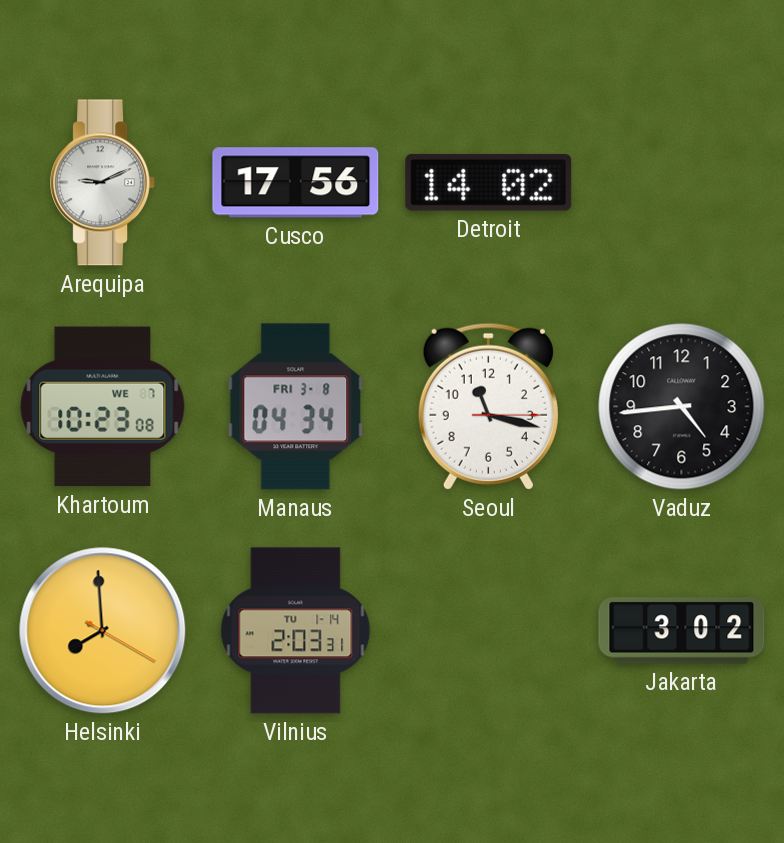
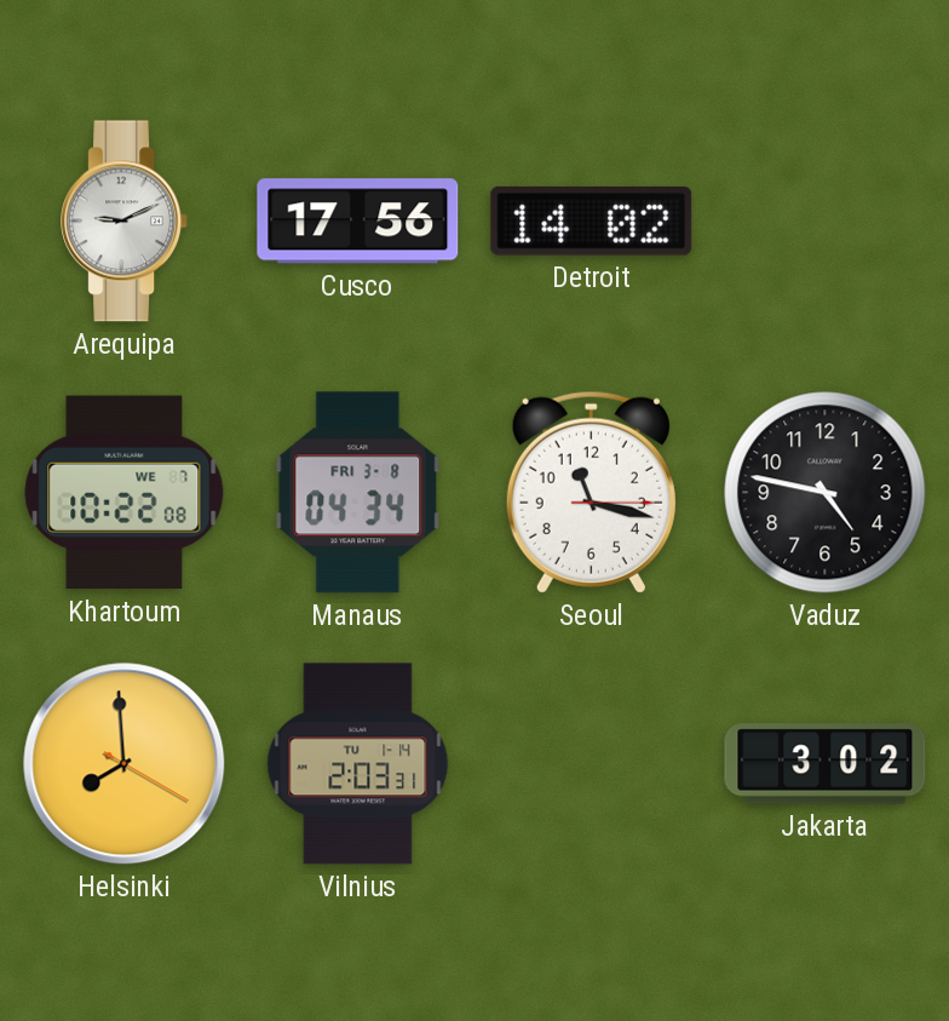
Khartoum: 10:23 -> 10:22
Vaduz: 4:44 -> 4:47
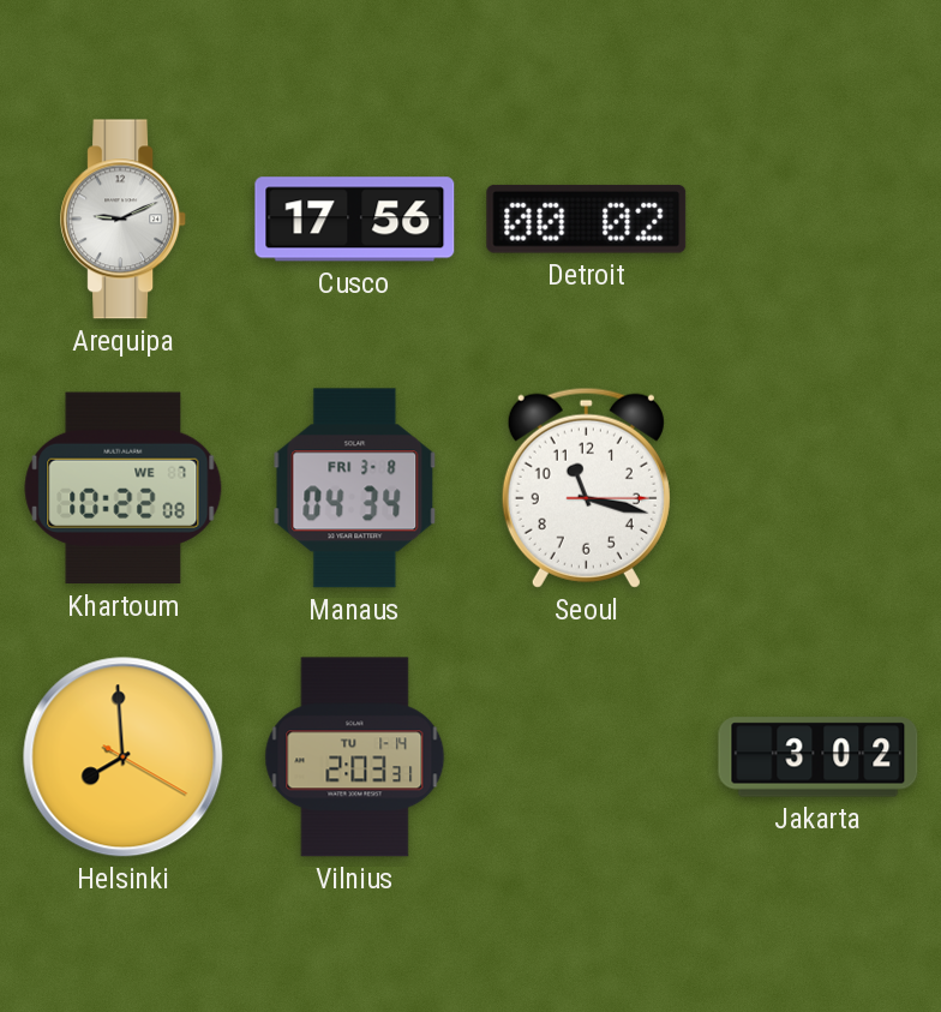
Detroit: 14:02 -> 00:02
Vaduz: 4:47 -> none
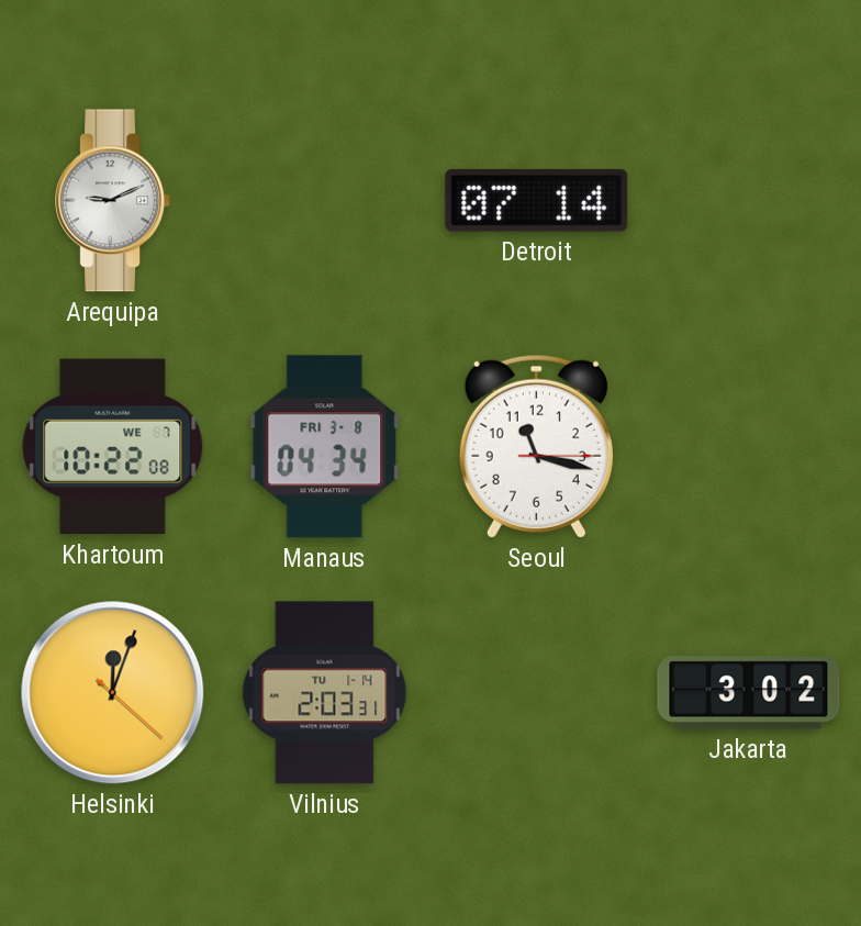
Cusco: 17:56 -> none
Detroit: 00:02 -> 07:14
Helsinki: 7:59 -> 12:03
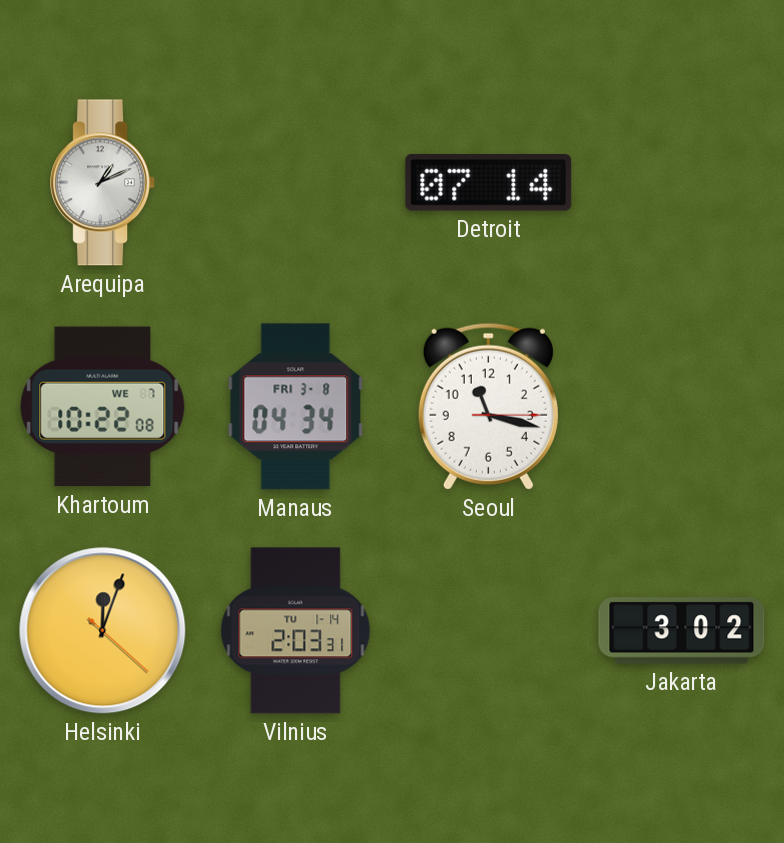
Arequipa: 9:11 -> 1:11
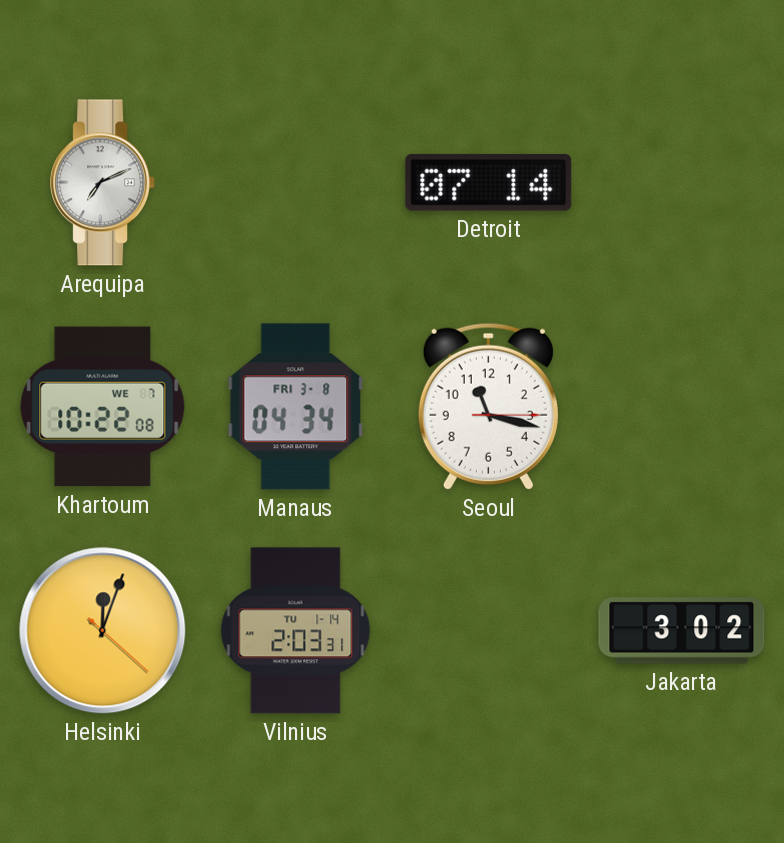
Arequipa: 1:11 -> 7:11
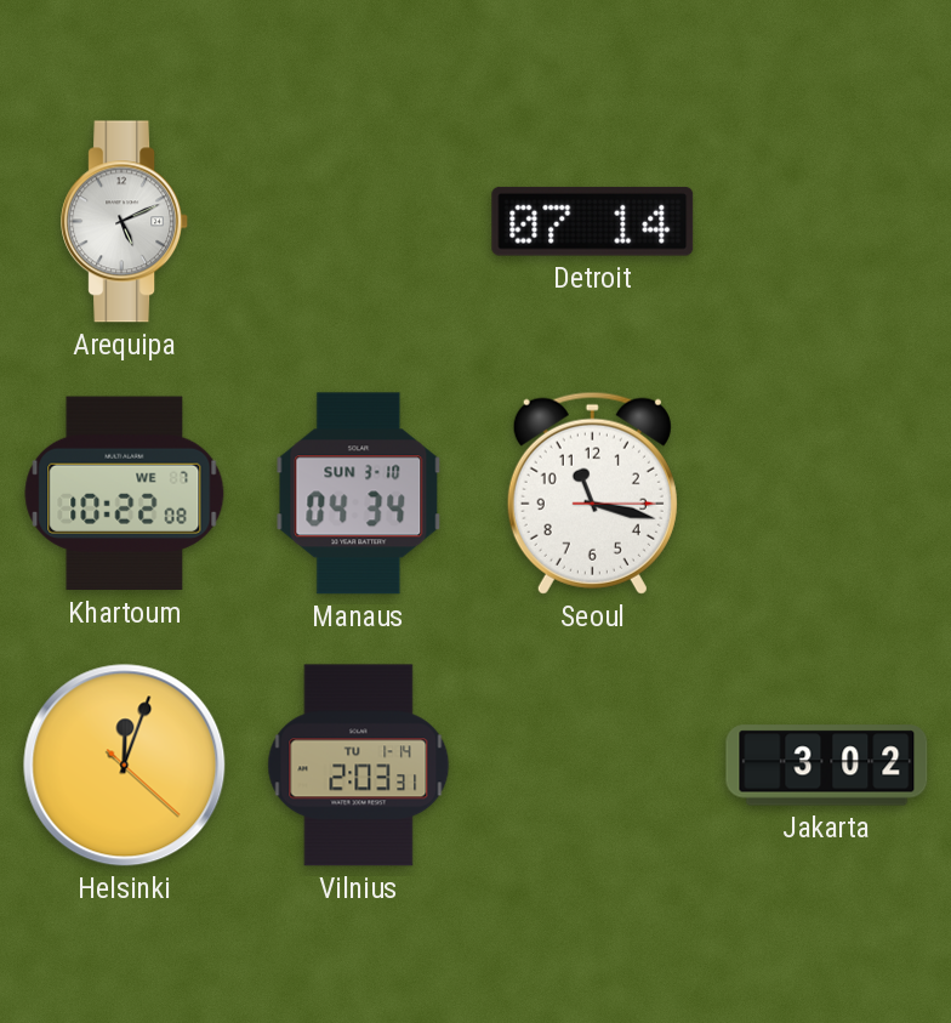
Arequipa: 7:11 -> 5:11
Manaus date: FRI 3-8 -> SUN 3-10
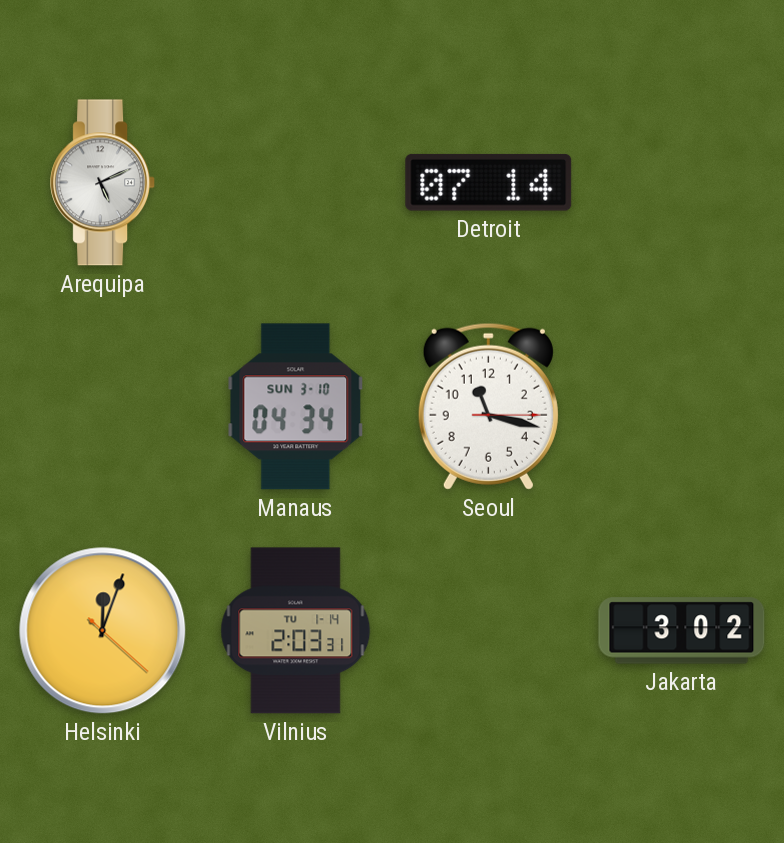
Khartoum: 10:22 -> none
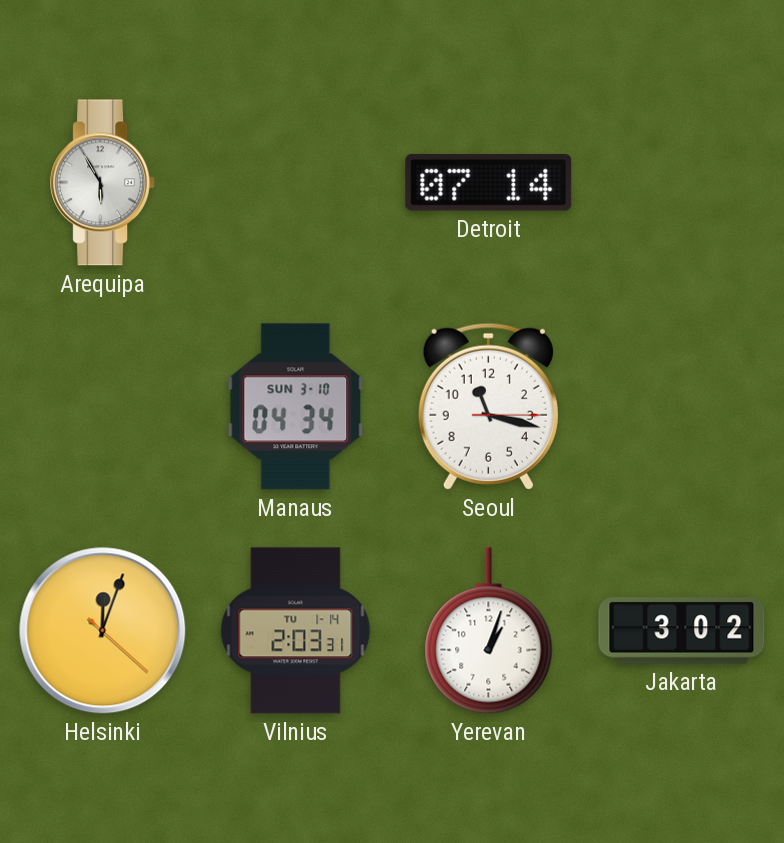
Arequipa: 5:11 -> 5:55
Yerevan: none -> 1:03
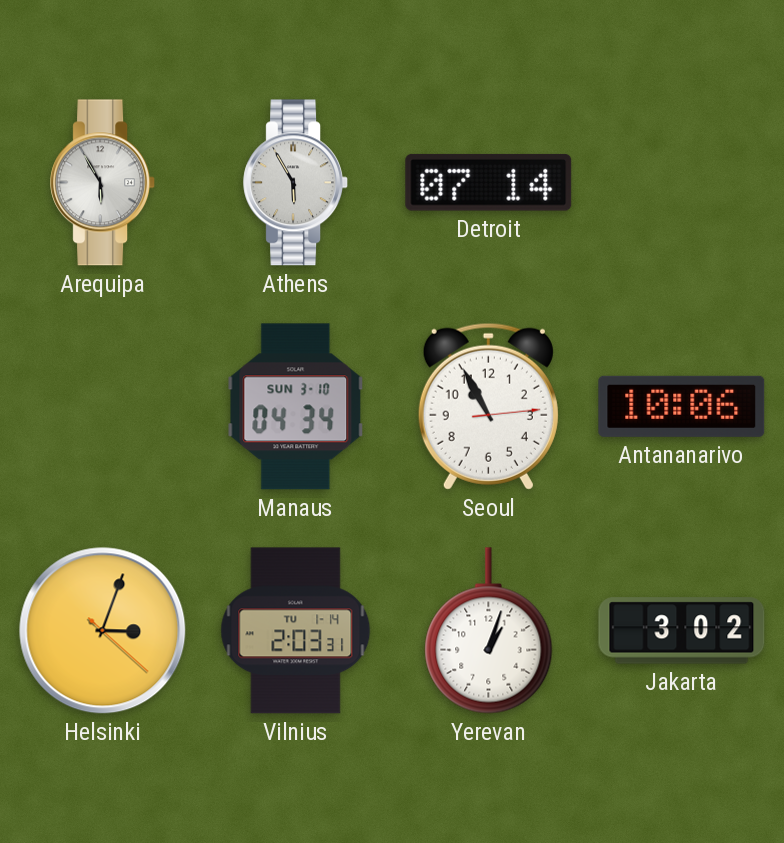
Athens: none -> 5:55
Seoul: 11:17 -> 10:55
Antananarivo: none -> 10:06
Helsinki: 12:03 -> 3:03
